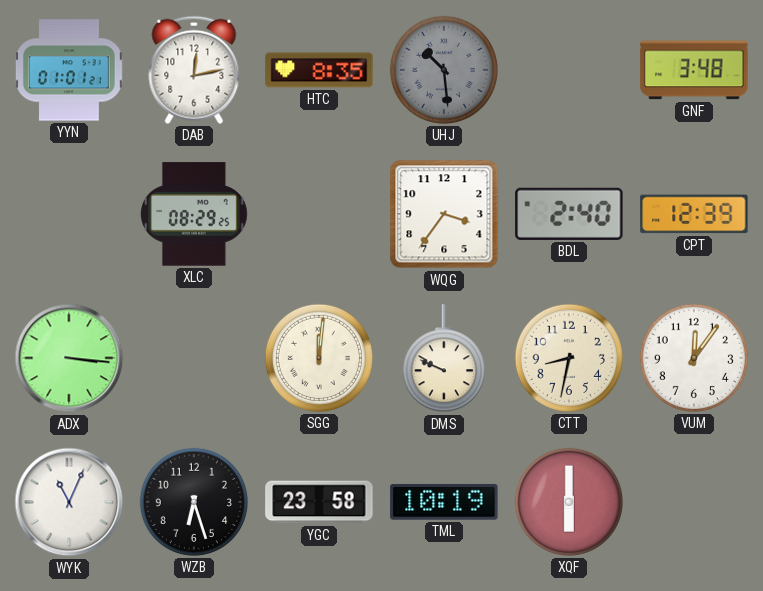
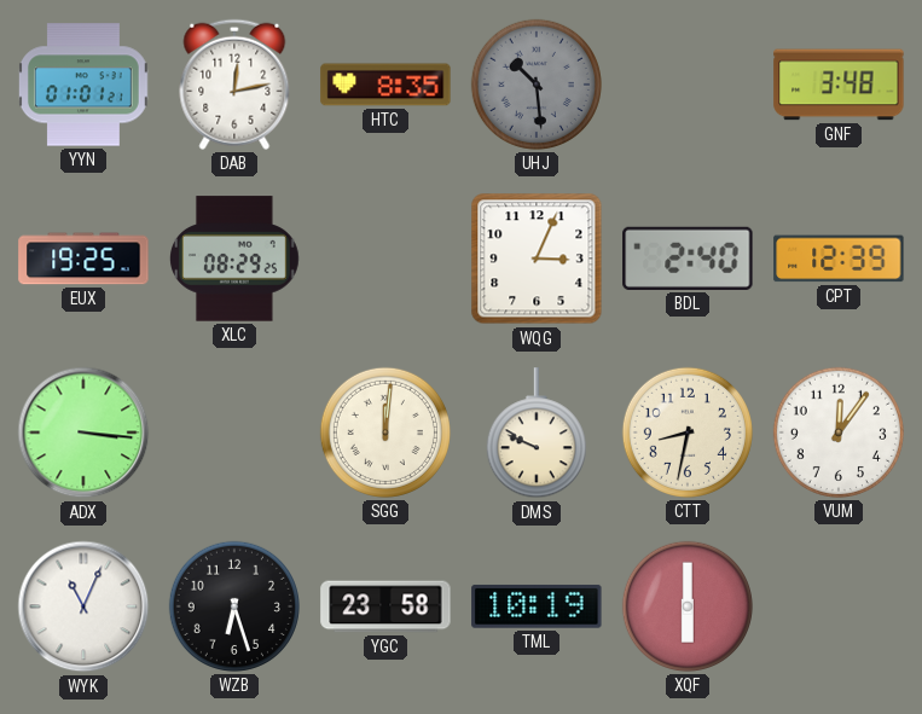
EUX: none -> 19:25
WQG: 3:36 -> 3:04
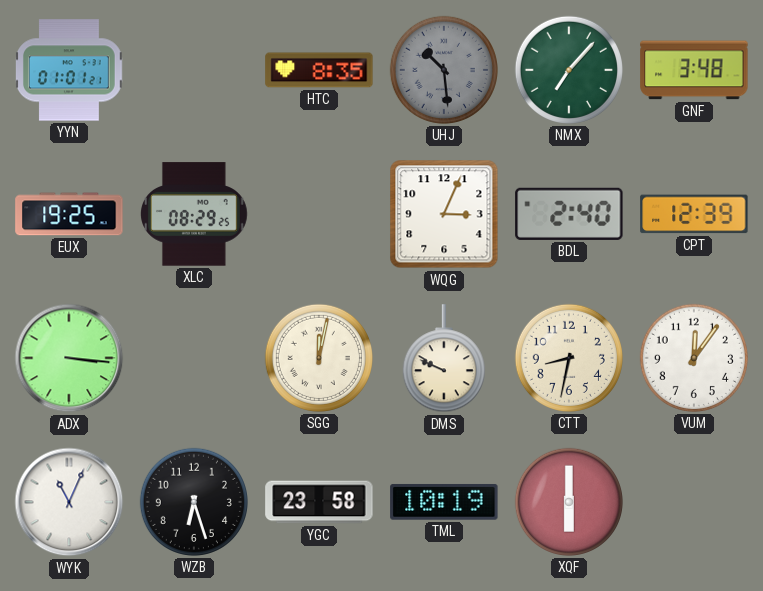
DAB: 12:13 -> none
NMX: none -> 7:07
SGG: 12:01 -> 12:02
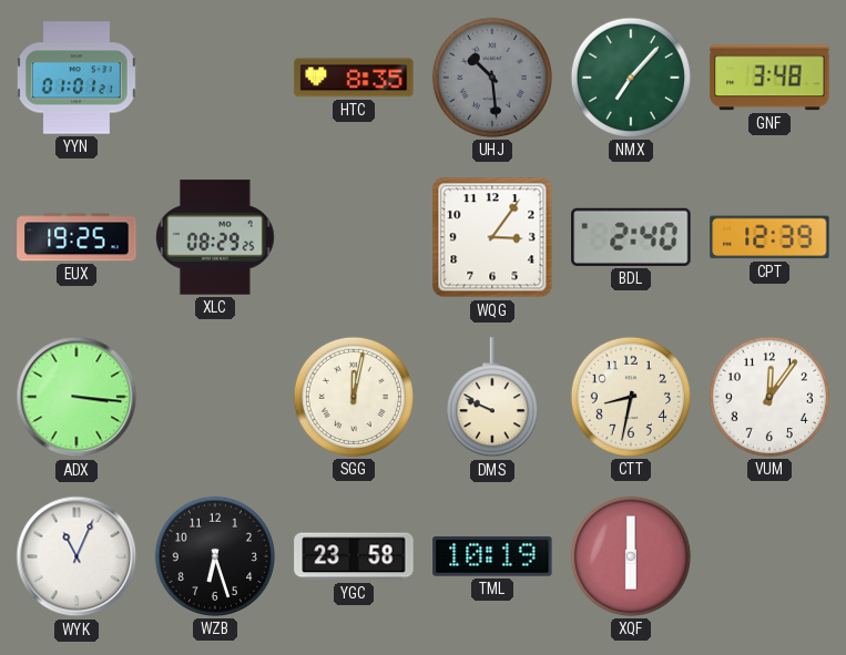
WQG: 3:04 -> 3:06
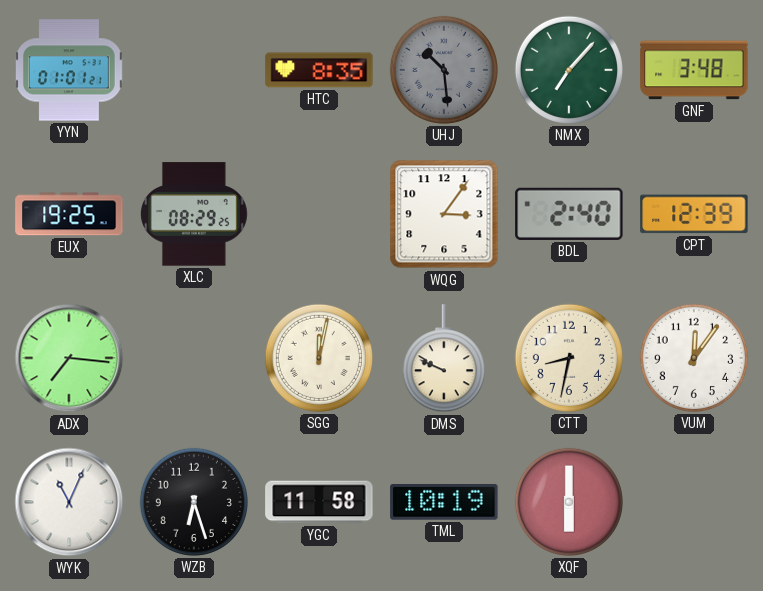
ADX: 3:16 -> 7:16
YGC: 23:58 -> 11:58
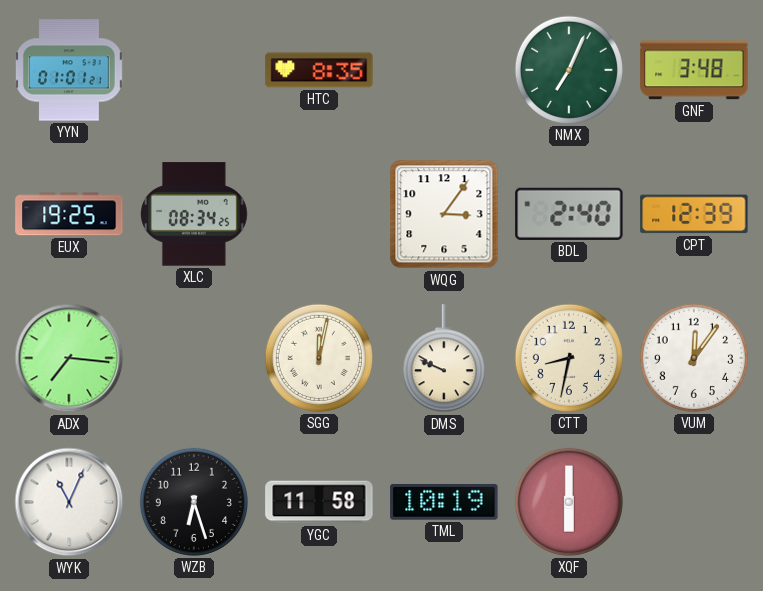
UHJ: 10:29 -> none
NMX: 7:07 -> 7:04
XLC: 08:29 -> 08:34
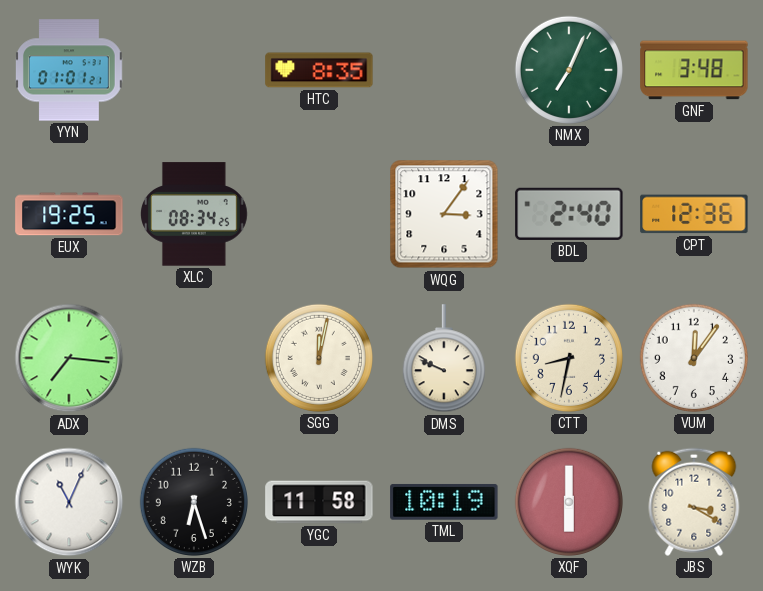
CPT: 12:39 -> 12:36
JBS: none -> 3:20
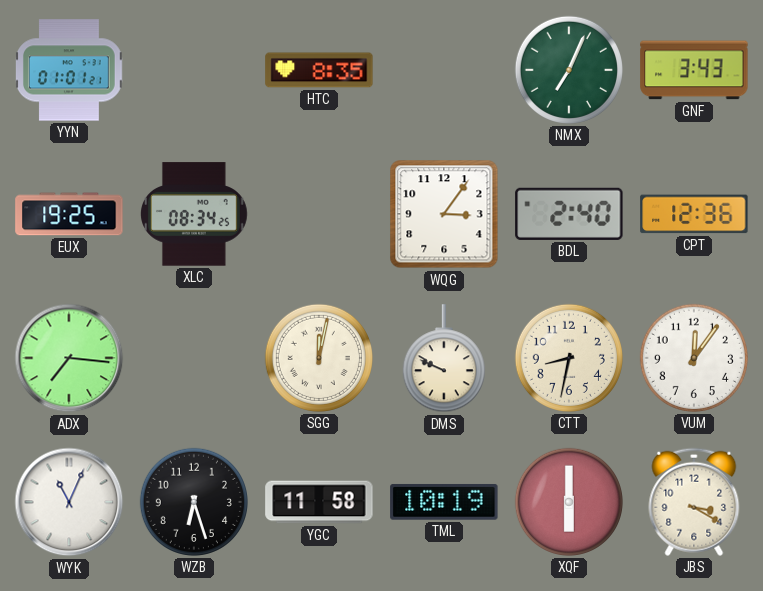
GNF: 3:48 -> 3:43
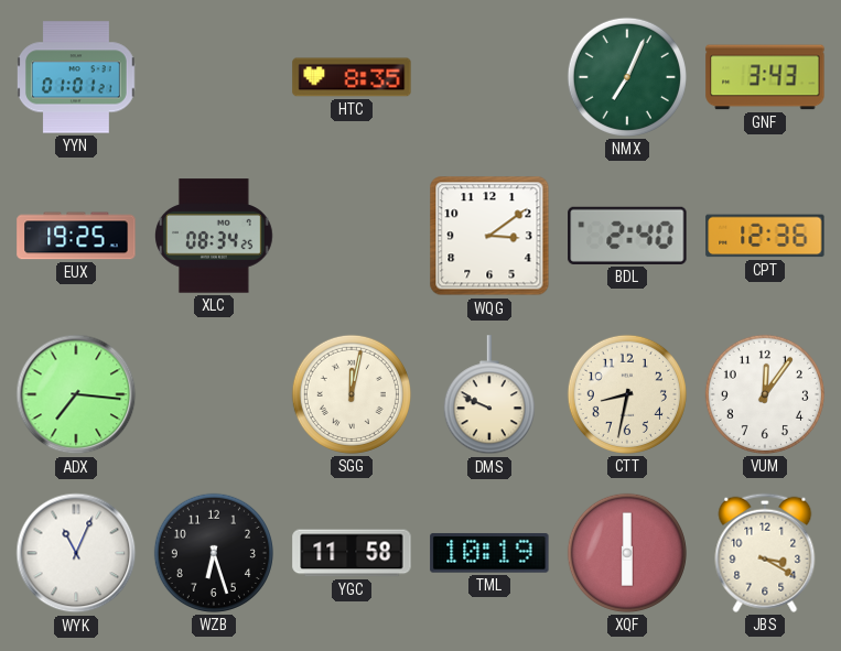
WQG: 3:06 -> 3:09
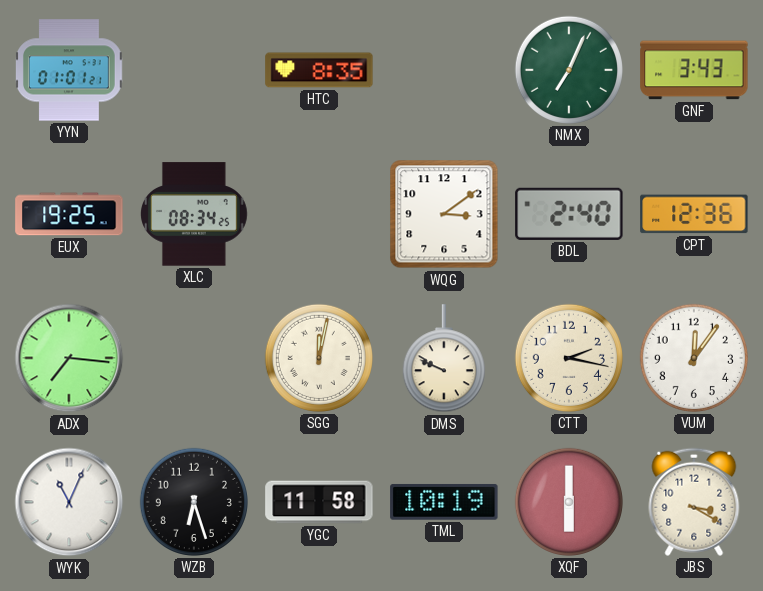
CTT: 8:32 -> 2:17
